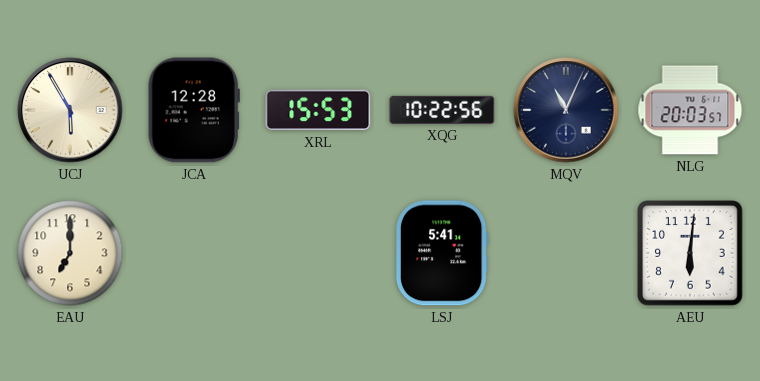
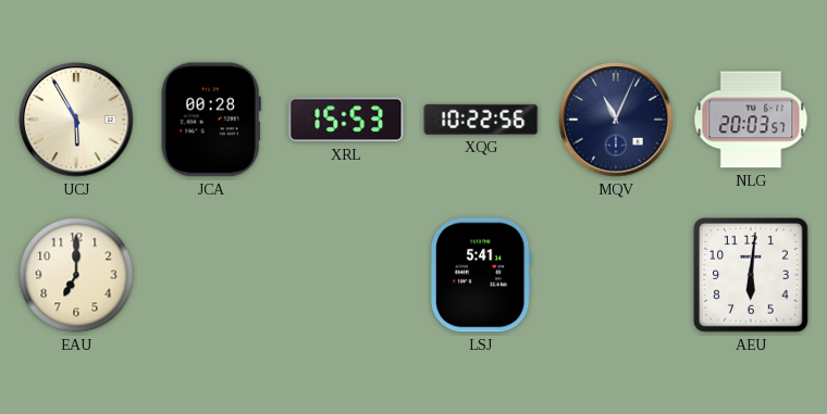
JCA: 12:28 -> 00:28
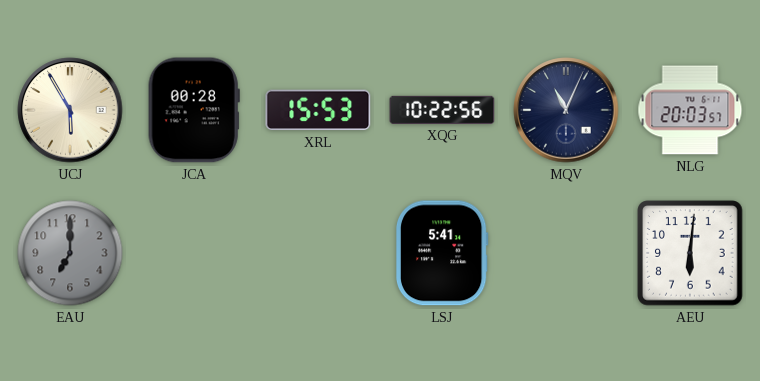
EAU dial: cream -> grey
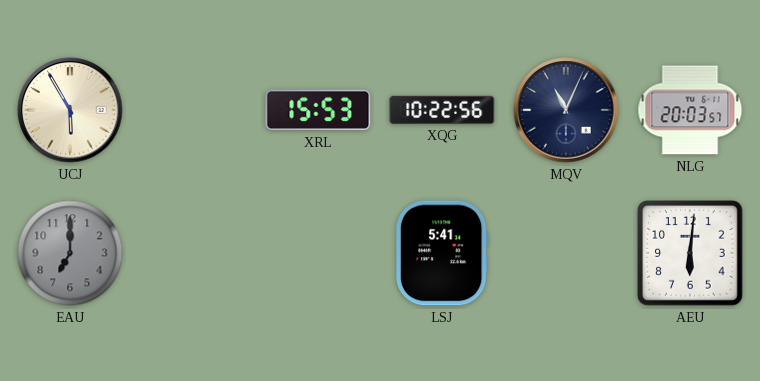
JCA: 00:28 -> none
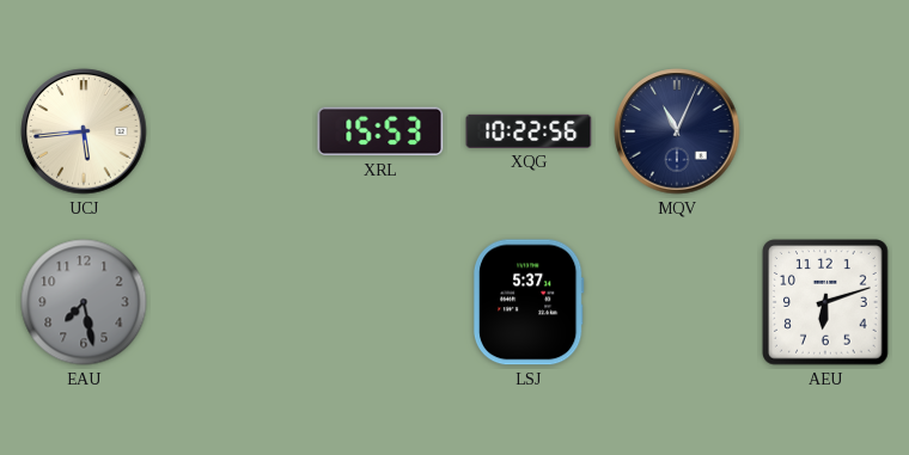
UCJ: 5:55 -> 5:44
NLG: 20:03 -> none
EAU: 7:00 -> 7:28
LSJ: 5:41 -> 5:37
AEU: 6:01 -> 6:12
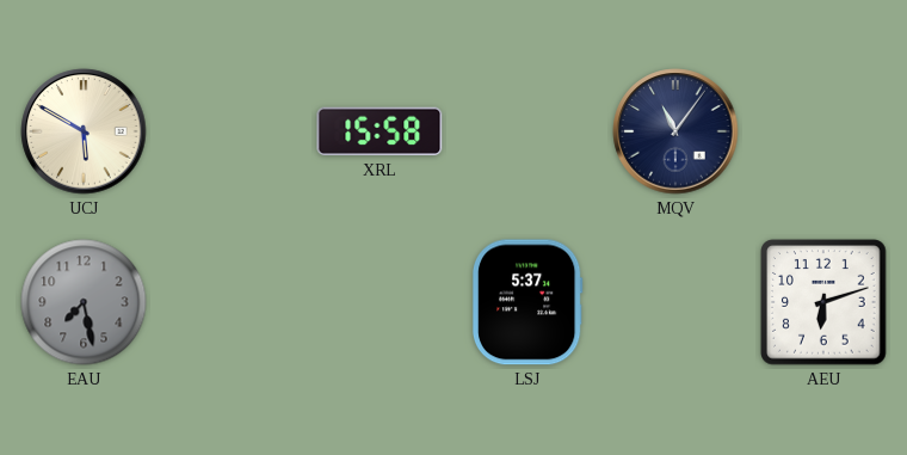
UCJ: 5:44 -> 5:50
XRL: 15:53 -> 15:58
XQG: 10:22 -> none
MQV: 11:04 -> 11:06
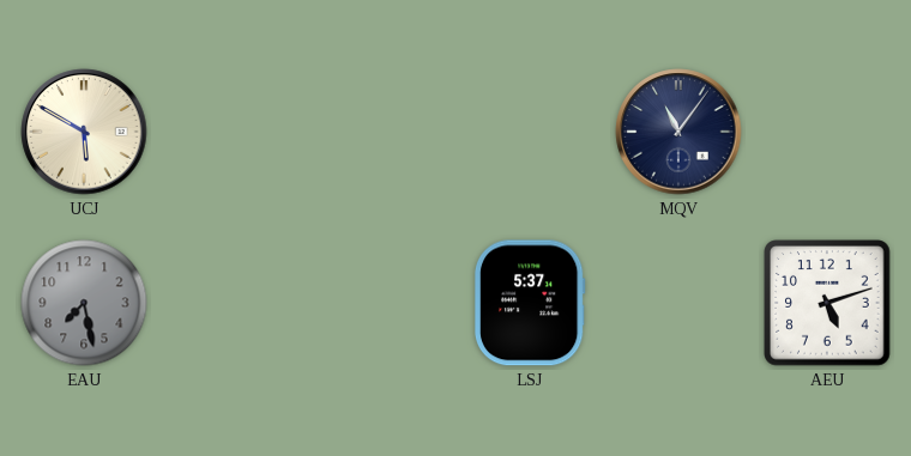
XRL: 15:58 -> none
AEU: 6:12 -> 5:12
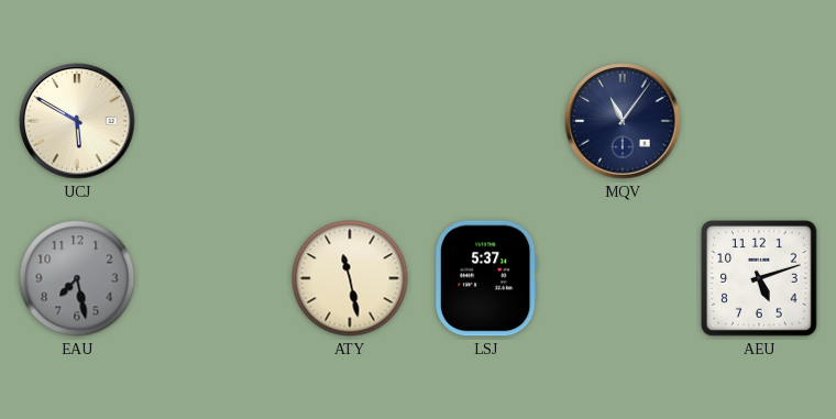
ATY: none -> 11:28
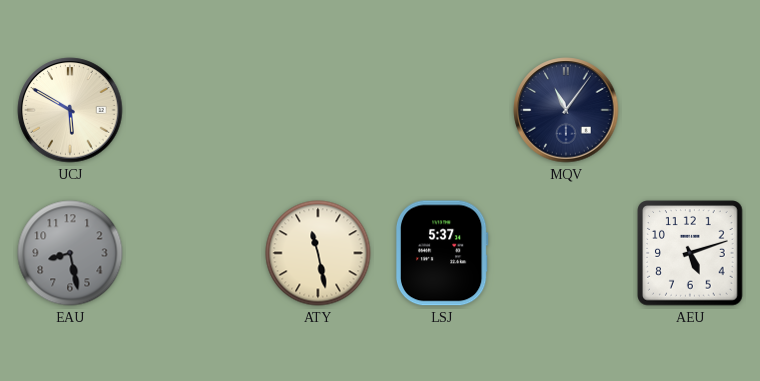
EAU: 7:28 -> 8:28
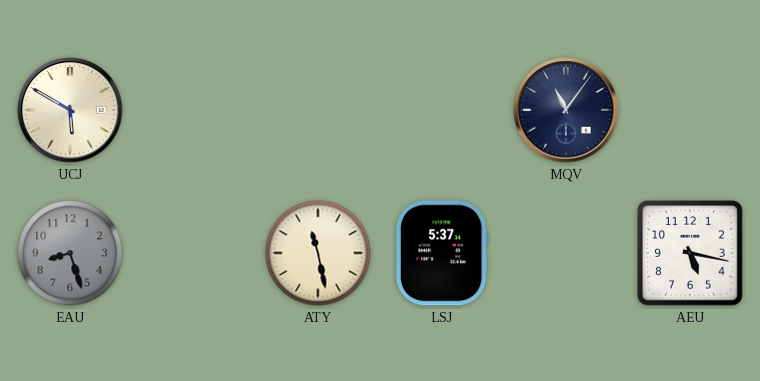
EAU: 8:28 -> 8:27
AEU: 5:12 -> 5:17
